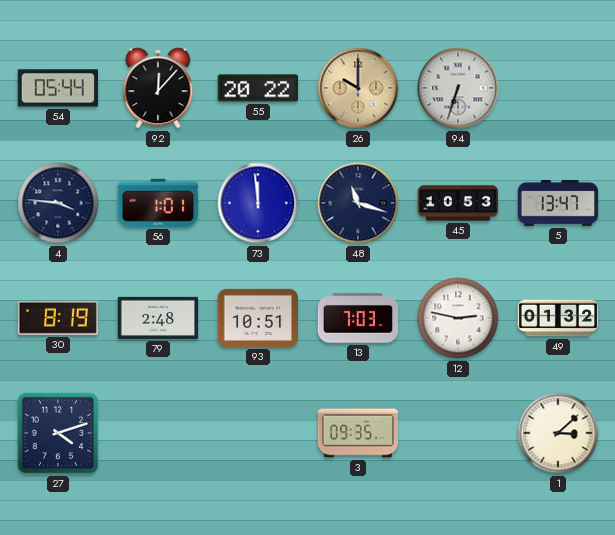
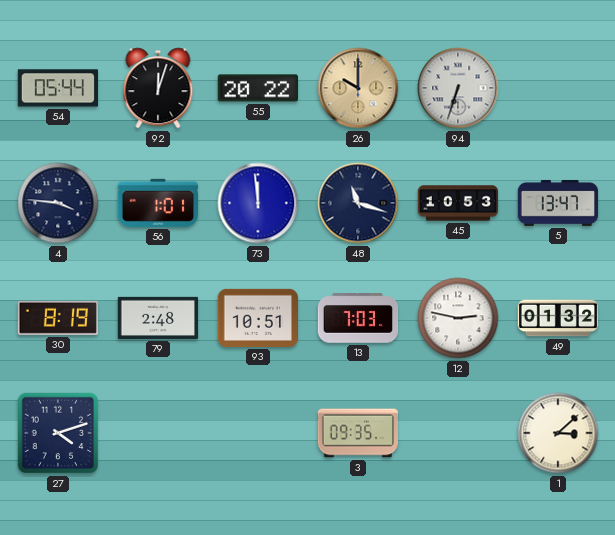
92: 12:07 -> 12:03
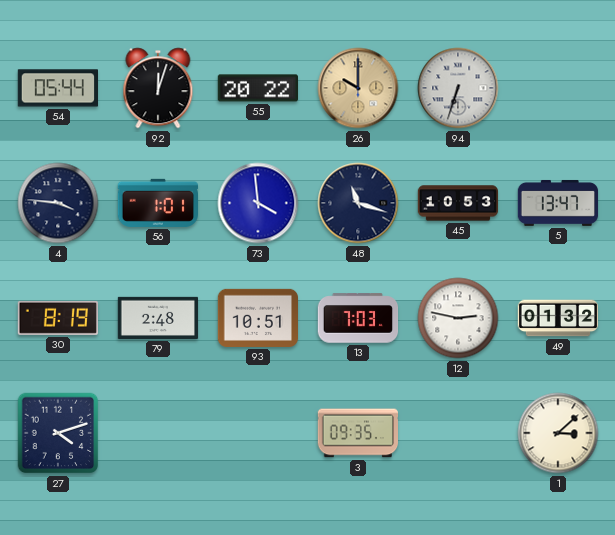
73: 11:59 -> 3:59
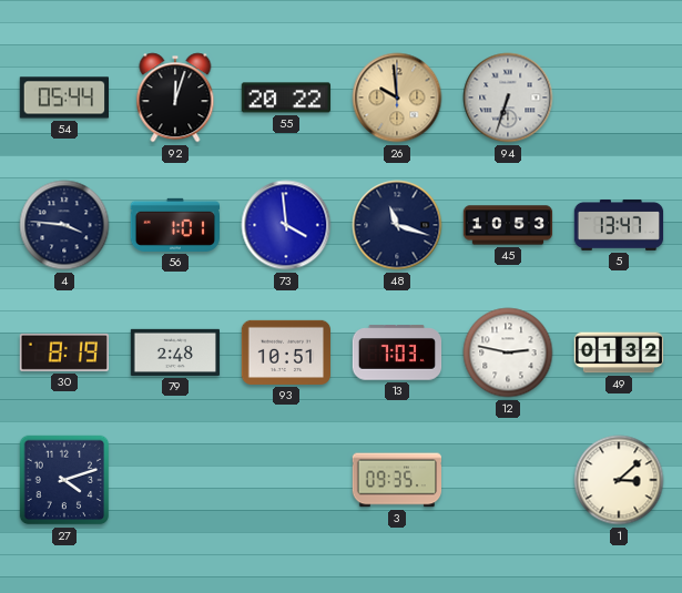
26: 10:00 -> 9:59
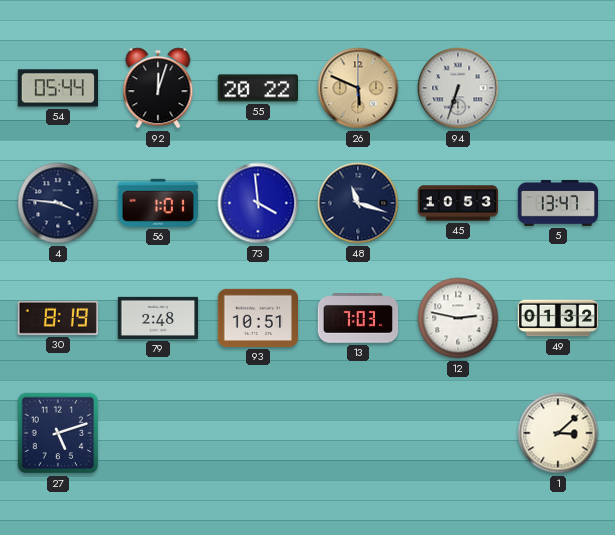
26: 9:59 -> 5:49
27: 4:12 -> 5:12
3: 09:35 -> none
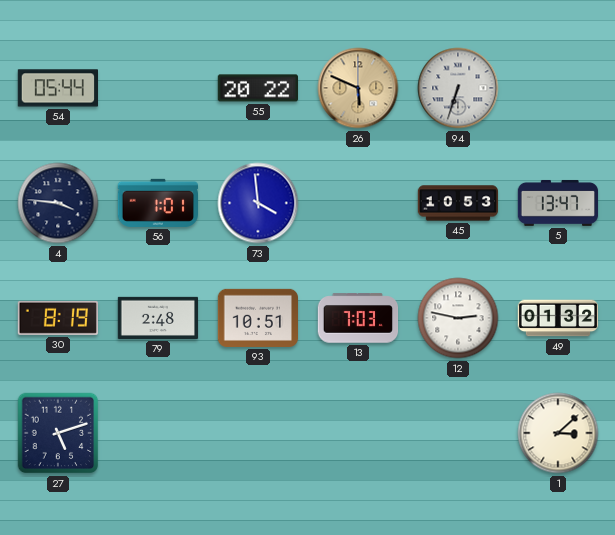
92: 12:03 -> none
48: 11:18 -> none
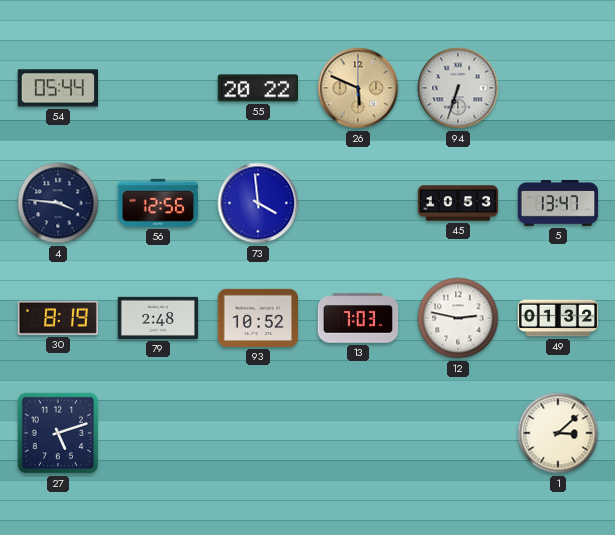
56: 1:01 -> 12:56
93: 10:51 -> 10:52
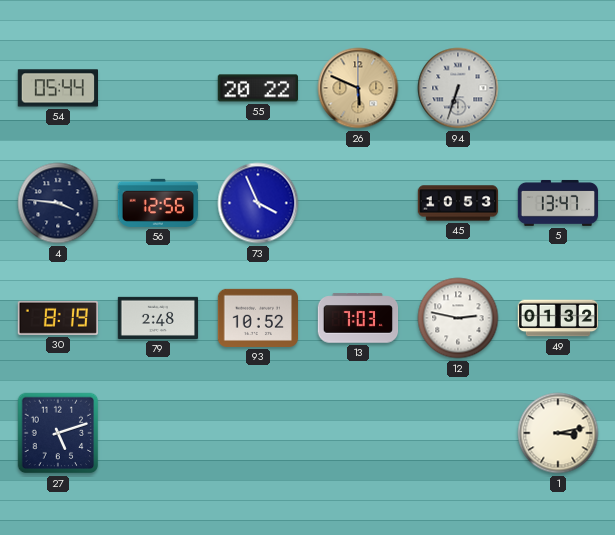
73: 3:59 -> 3:56
1: 3:08 -> 3:13
